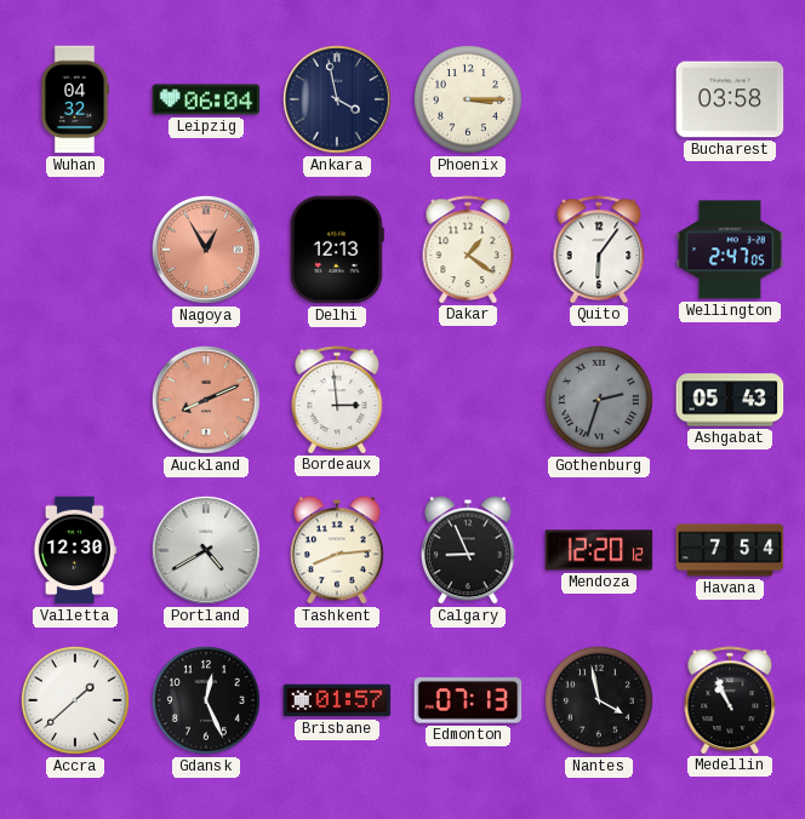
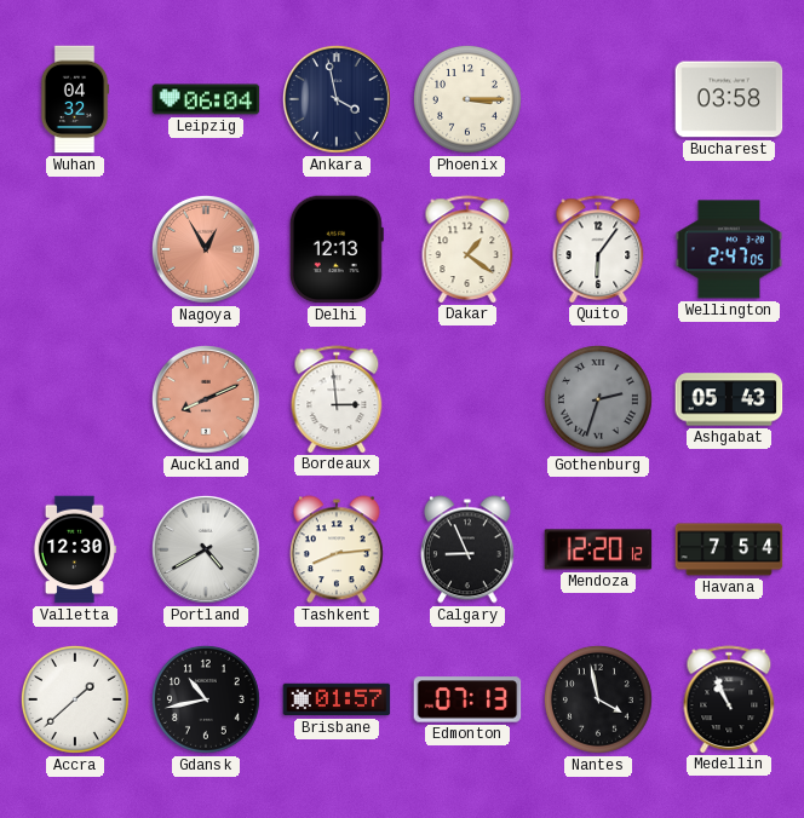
Gdansk: 12:26 -> 10:43
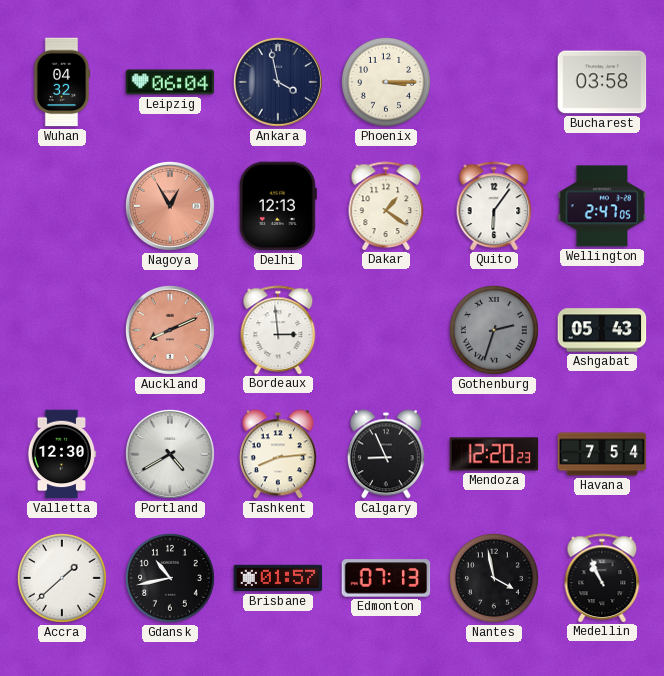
Mendoza: 12:20:12 -> 12:20:23
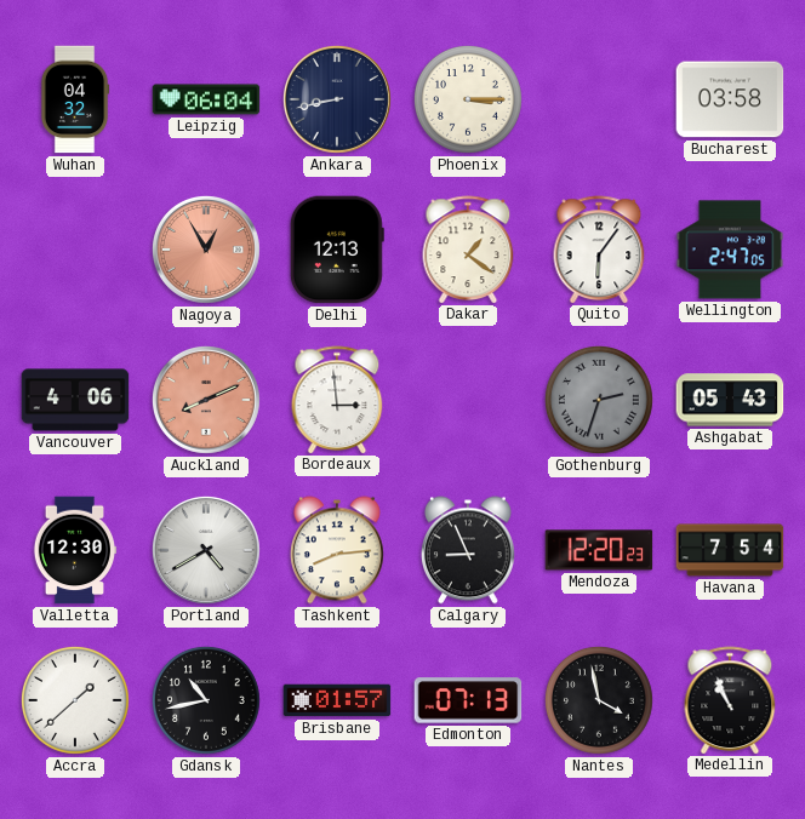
Ankara: 3:58 -> 8:43
Vancouver: none -> 4:06
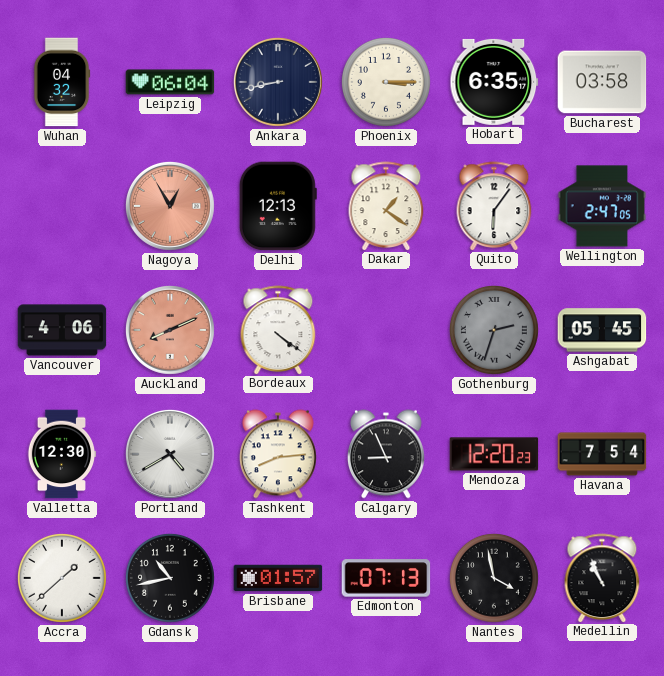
Hobart: none -> 6:35
Bordeaux: 2:59 -> 4:21
Ashgabat: 05:43 -> 05:45
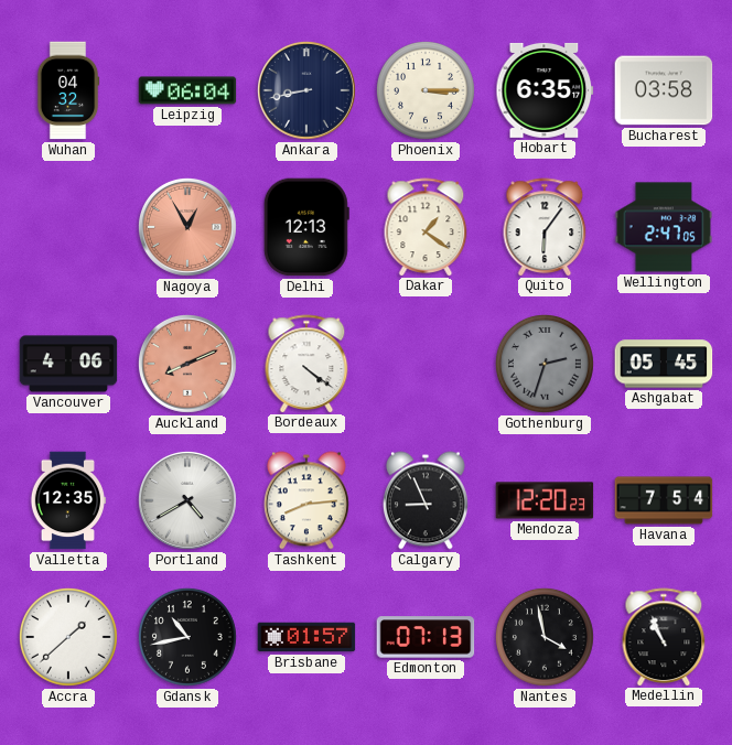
Valletta: 12:30 -> 12:35
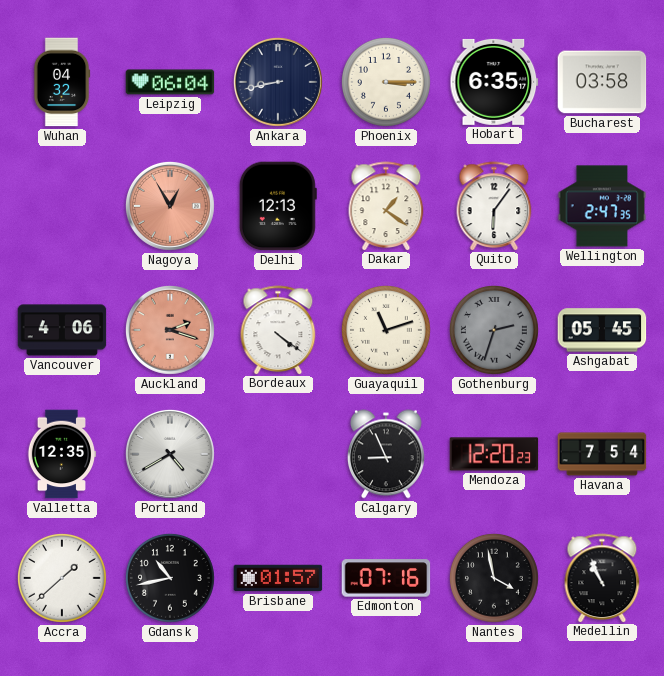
Wellington: 2:47:05 -> 2:47:35
Auckland: 8:11 -> 2:18
Guayaquil: none -> 11:12
Tashkent: 8:14 -> none
Edmonton: 07:13 -> 07:16
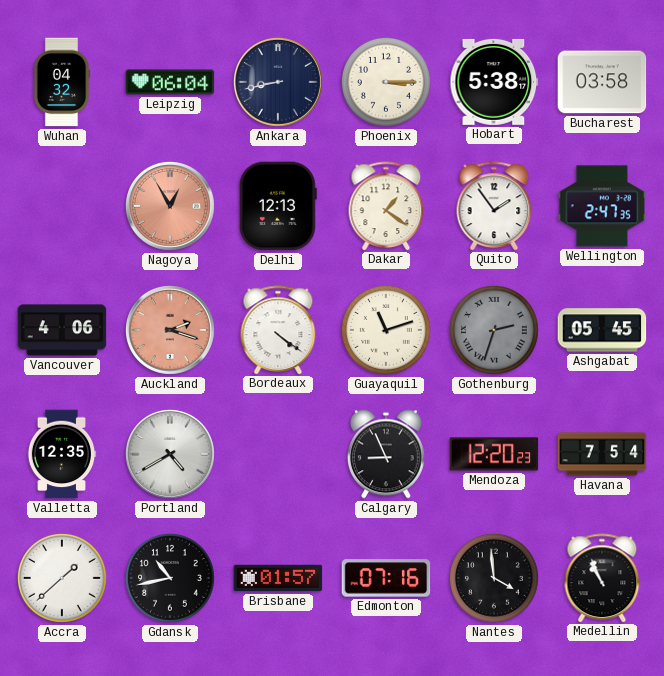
Hobart: 6:35 -> 5:38
Quito: 6:06 -> 1:54
Nantes: 3:58 -> 3:59
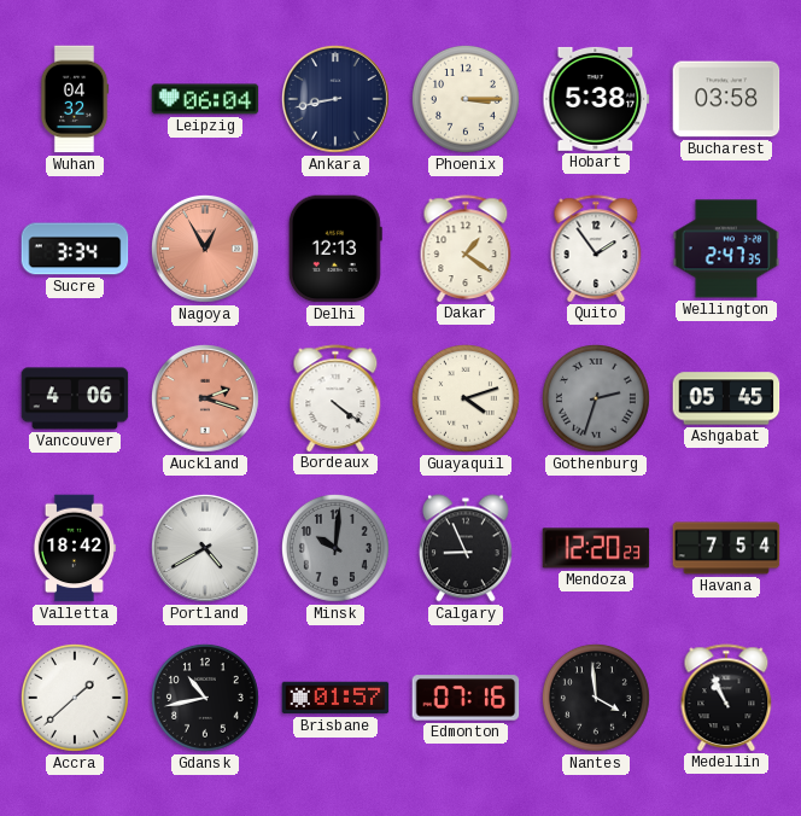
Sucre: none -> 3:34
Guayaquil: 11:12 -> 4:12
Valletta: 12:35 -> 18:42
Minsk: none -> 10:01
